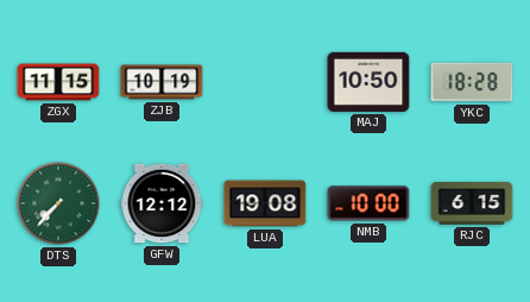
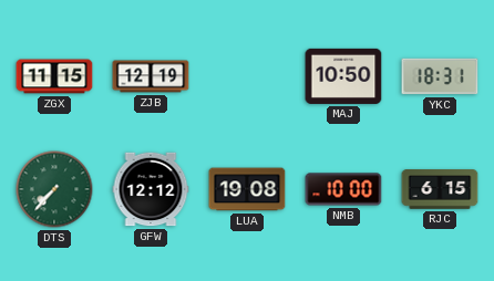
ZJB: 10:19 -> 12:19
YKC: 18:28 -> 18:31
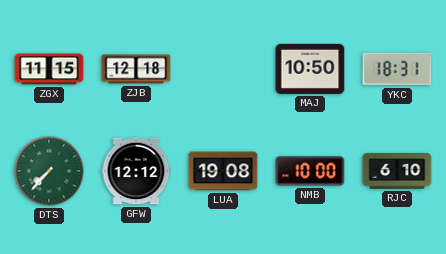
ZJB: 12:19 -> 12:18
RJC: 6:15 -> 6:10
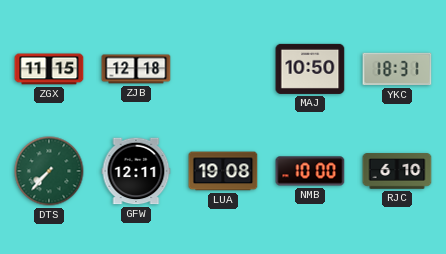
GFW: 12:12 -> 12:11
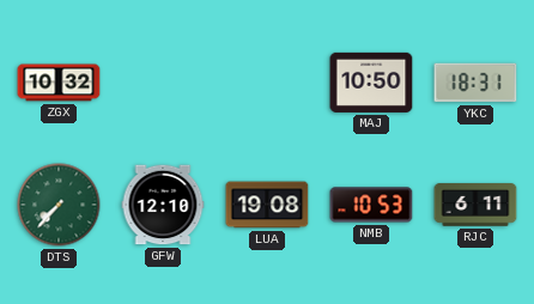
ZGX: 11:15 -> 10:32
ZJB: 12:18 -> none
GFW: 12:11 -> 12:10
NMB: 10:00 -> 10:53
RJC: 6:10 -> 6:11
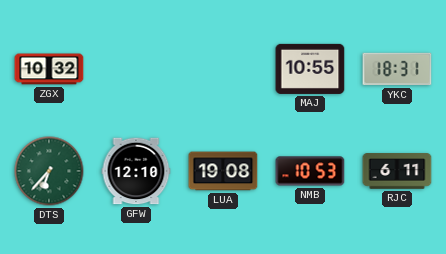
MAJ: 10:50 -> 10:55
DTS: 7:37 -> 6:37
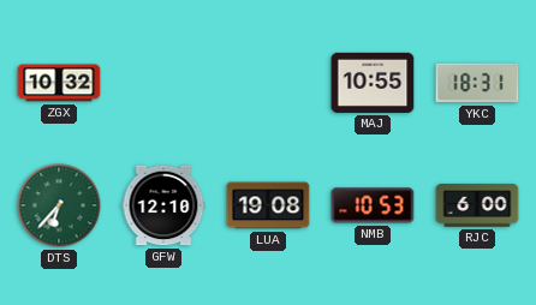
RJC: 6:11 -> 6:00
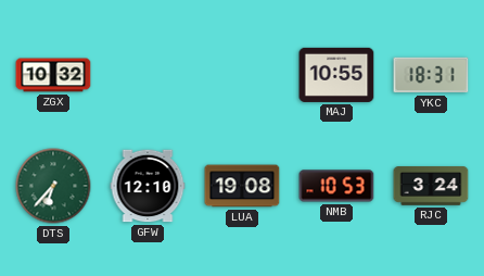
RJC: 6:00 -> 3:24
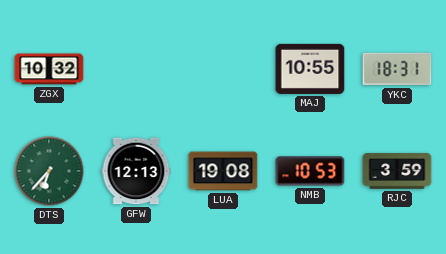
GFW: 12:10 -> 12:13
RJC: 3:24 -> 3:59
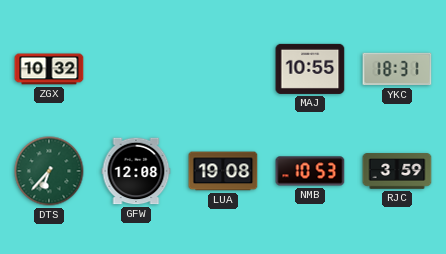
GFW: 12:13 -> 12:08
